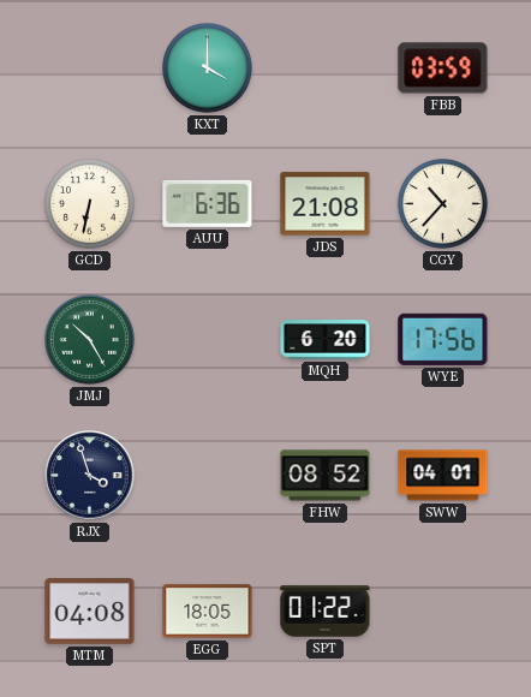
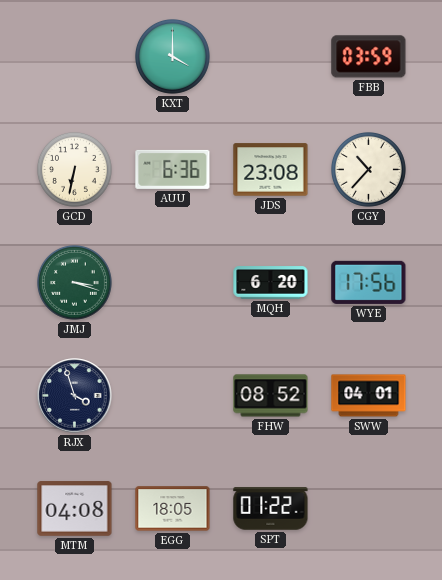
JDS: 21:08 -> 23:08
JMJ: 10:25 -> 3:18
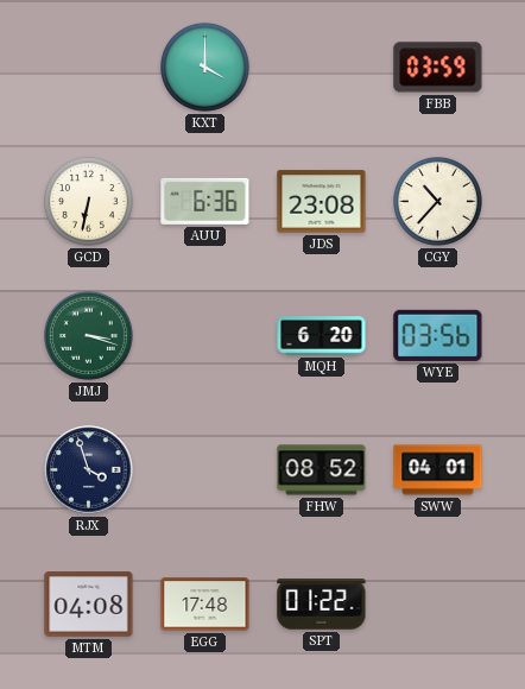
WYE: 17:56 -> 03:56
EGG: 18:05 -> 17:48
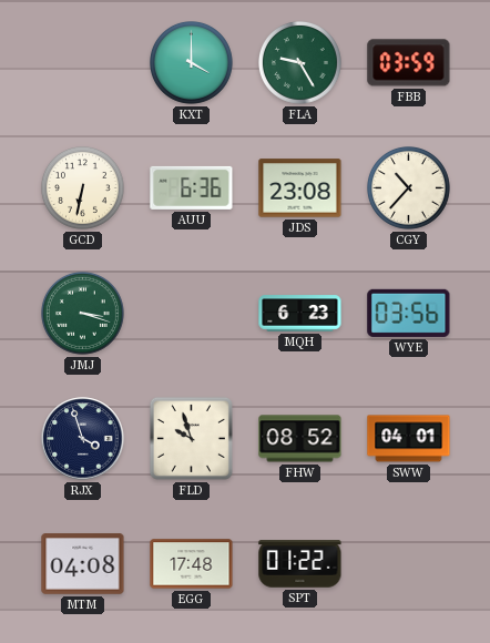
FLA: none -> 9:25
MQH: 6:20 -> 6:23
FLD: none -> 9:57
